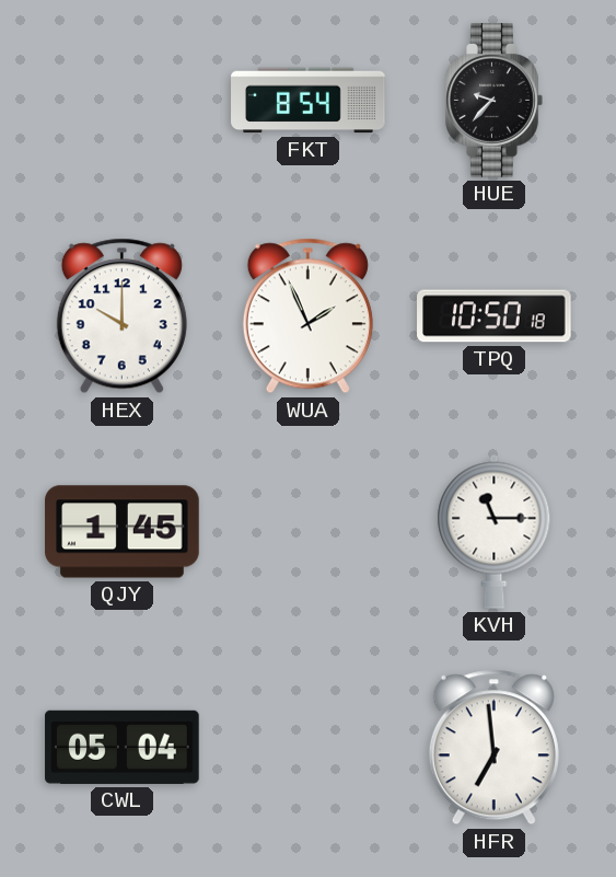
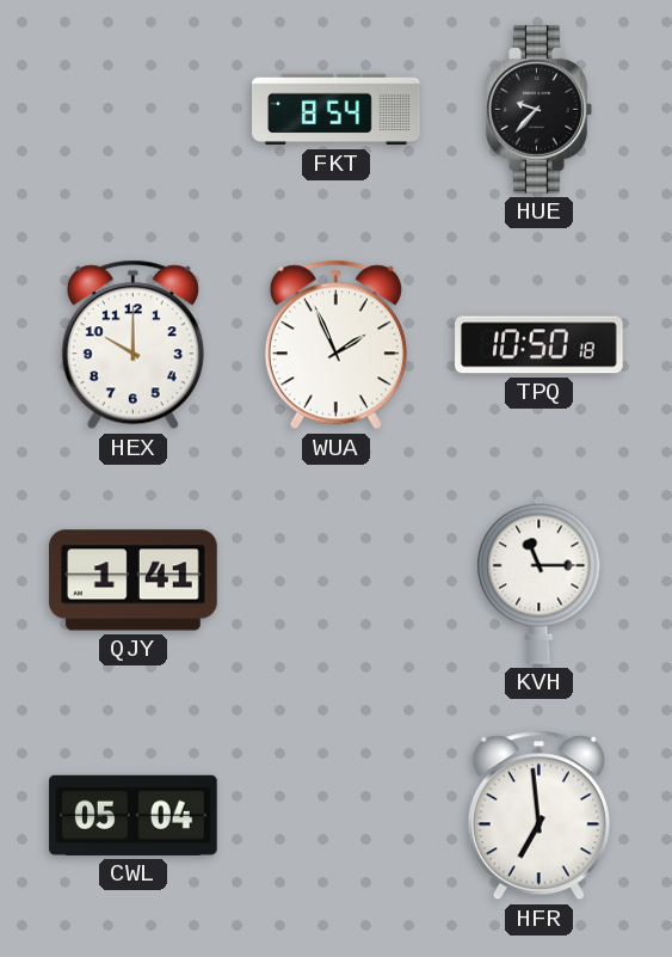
QJY: 1:45 -> 1:41
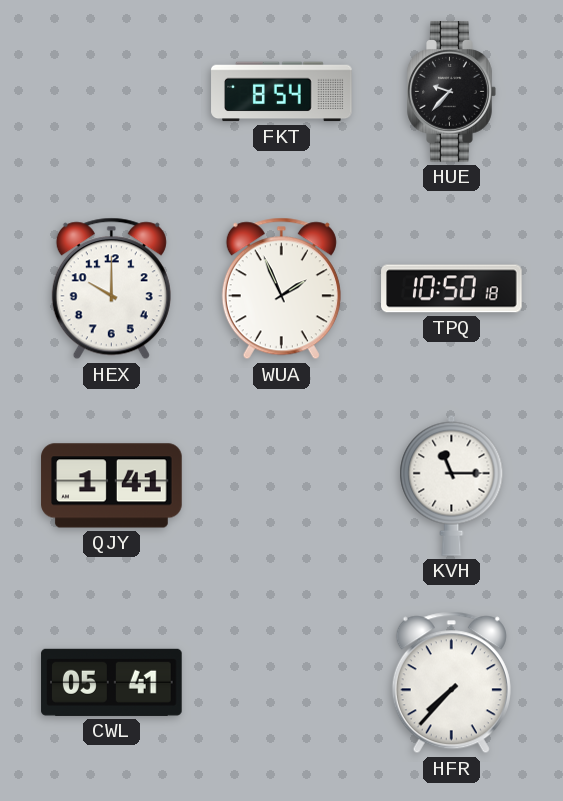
CWL: 05:04 -> 05:41
HFR: 6:59 -> 7:37
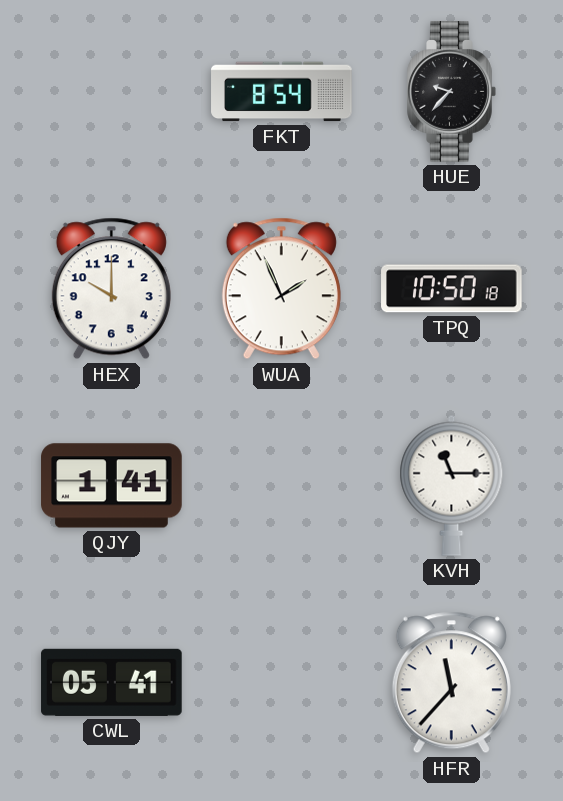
HFR: 7:37 -> 11:37
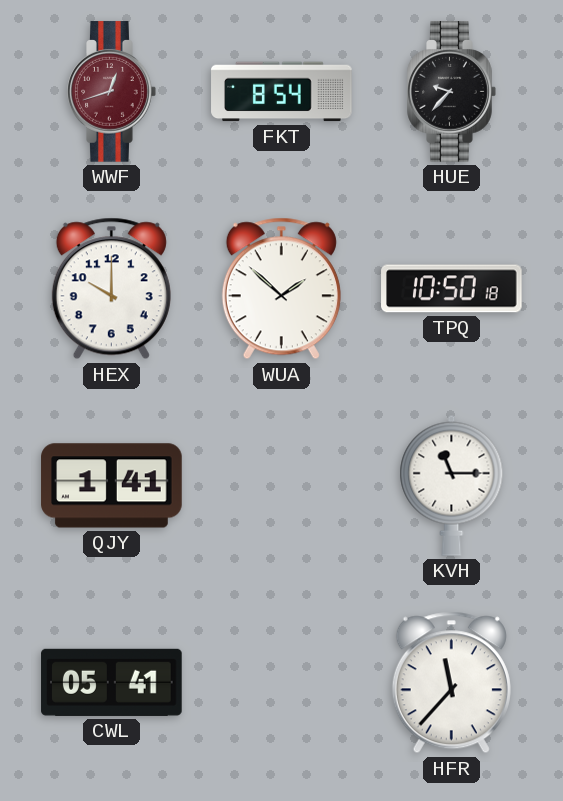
WWF: none -> 12:42
WUA: 1:56 -> 1:52
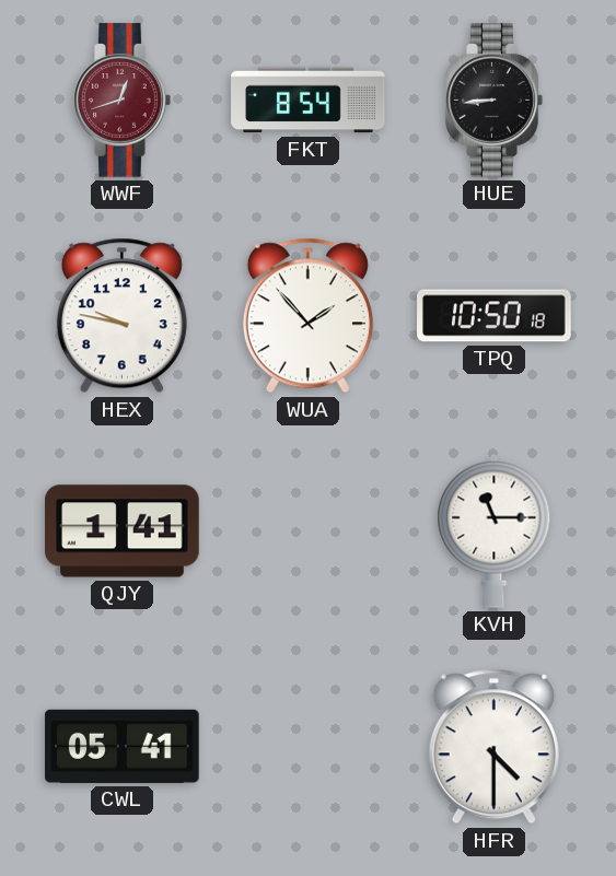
HUE: 9:37 -> 8:44
HEX: 10:00 -> 9:47
WUA: 1:52 -> 1:53
HFR: 11:37 -> 4:30
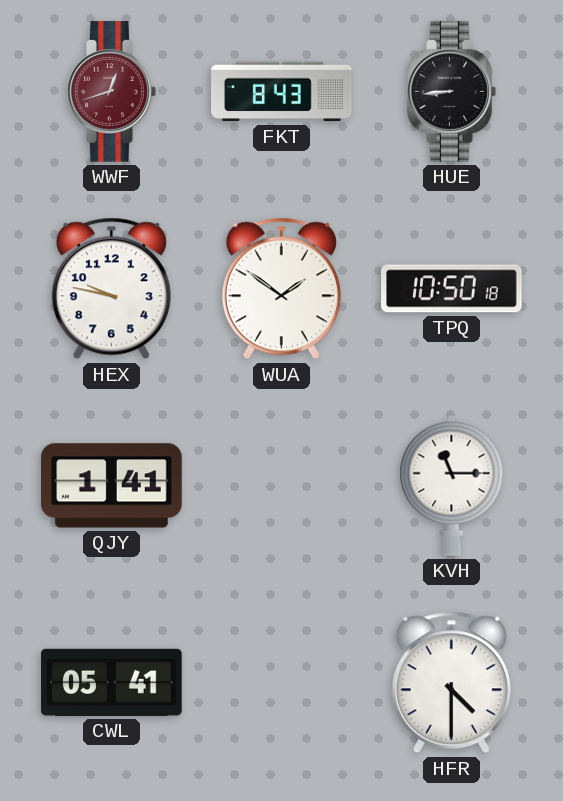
FKT: 8:54 -> 8:43
WUA: 1:53 -> 1:51
